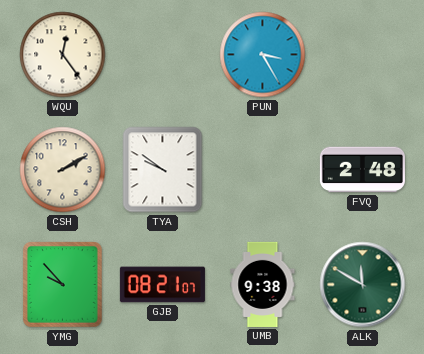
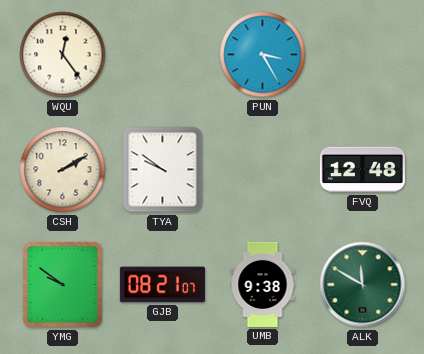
FVQ: 2:48 -> 12:48
YMG: 9:53 -> 9:51
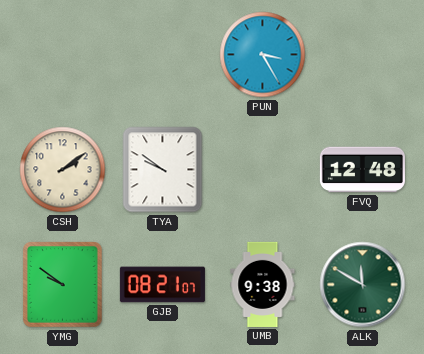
WQU: 12:24 -> none
CSH: 2:10 -> 2:09
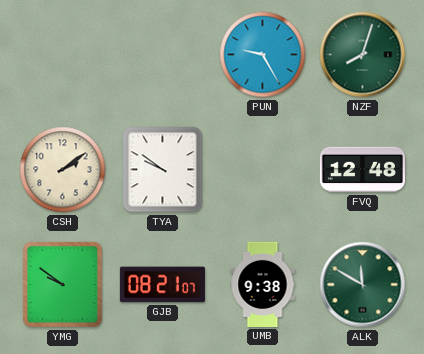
PUN: 3:25 -> 9:25
NZF: none -> 8:03
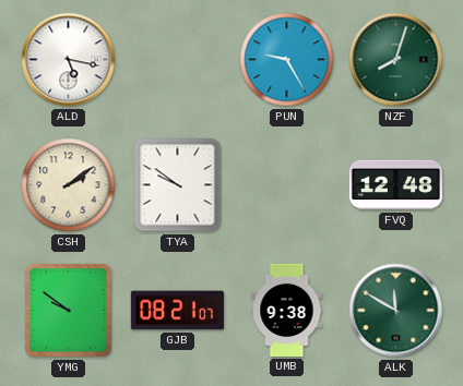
ALD: none -> 5:17
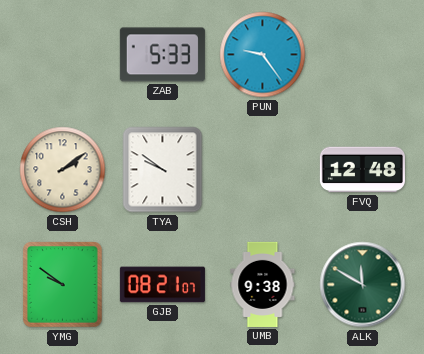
ALD: 5:17 -> none
ZAB: none -> 5:33
PUN: 9:25 -> 9:24
NZF: 8:03 -> none
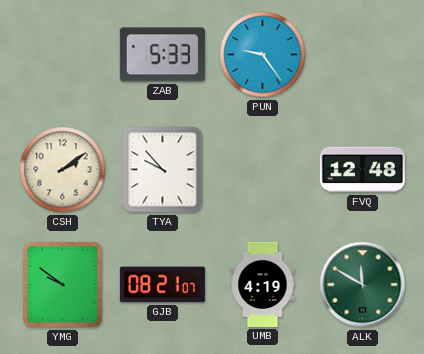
TYA: 9:51 -> 9:53
UMB: 9:38 -> 4:19
